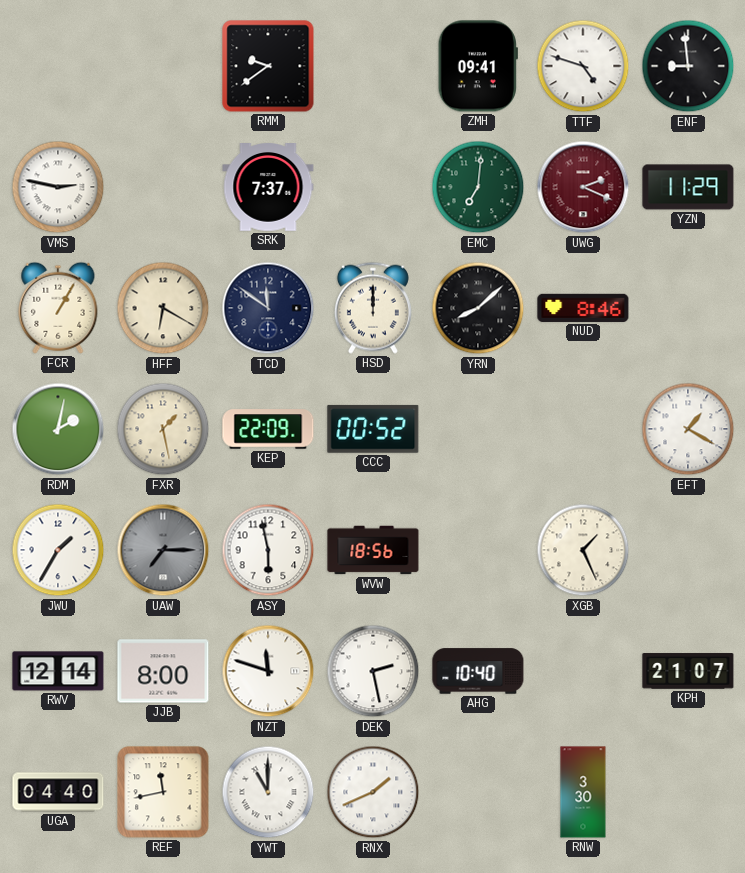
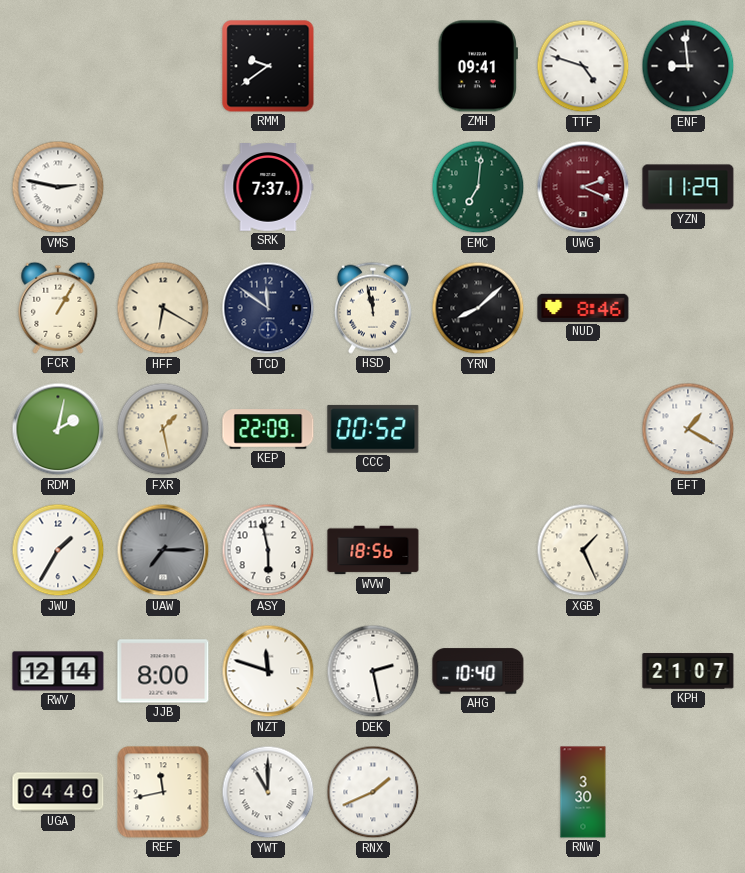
HSD: 12:00 -> 11:58
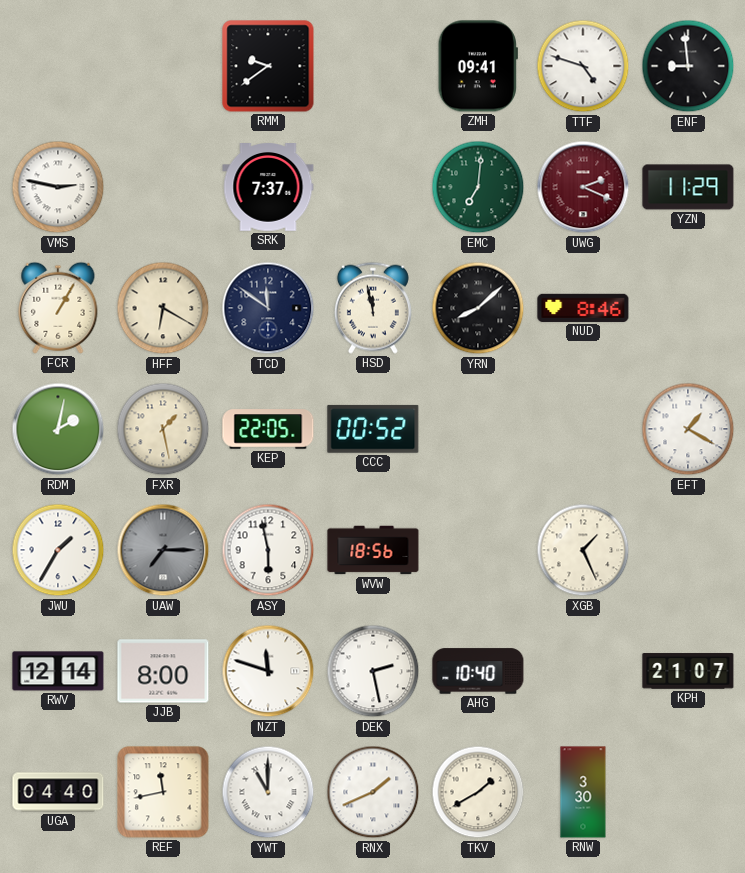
KEP: 22:09 -> 22:05
TKV: none -> 1:40
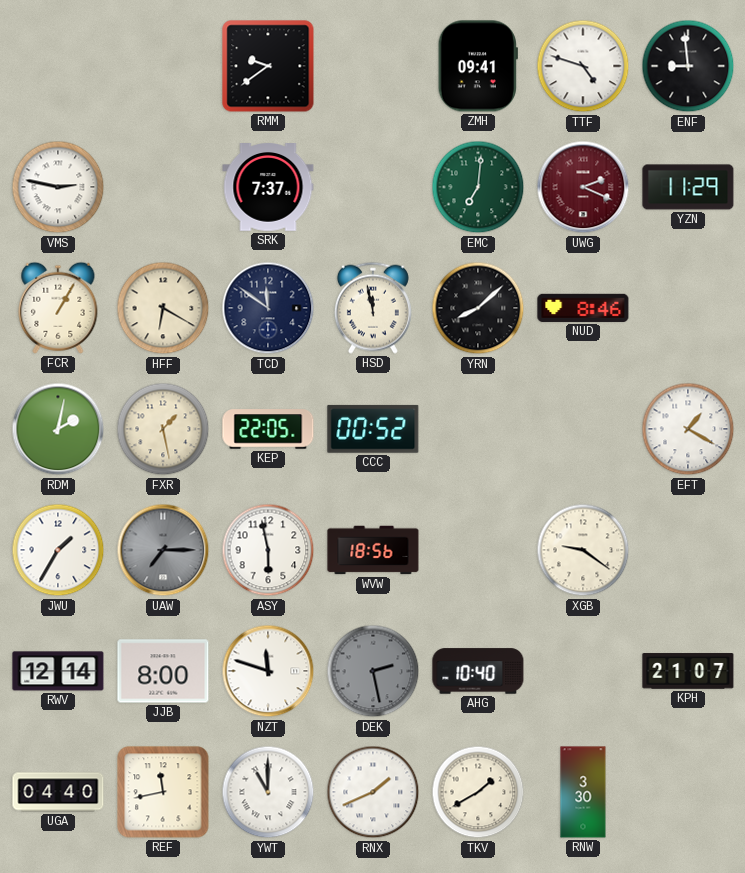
XGB: 1:26 -> 9:21
DEK dial: white -> grey
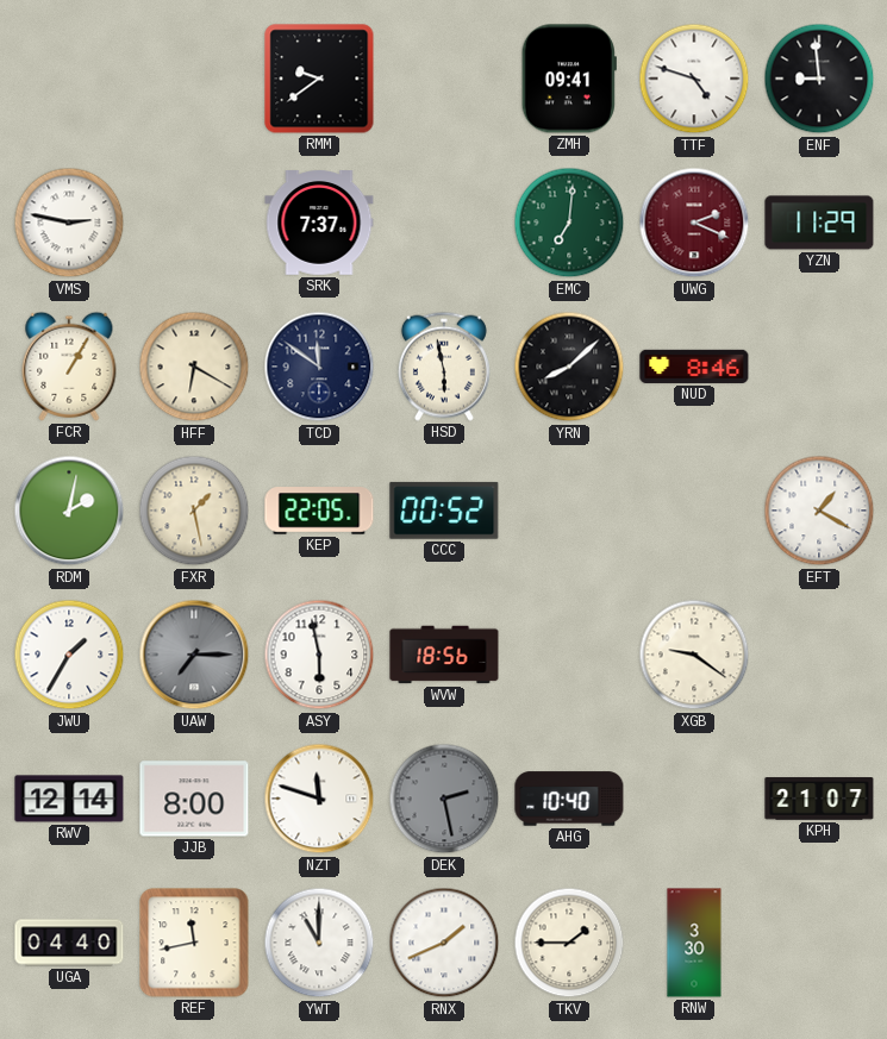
HSD: 11:58 -> 5:58
TKV: 1:40 -> 1:45
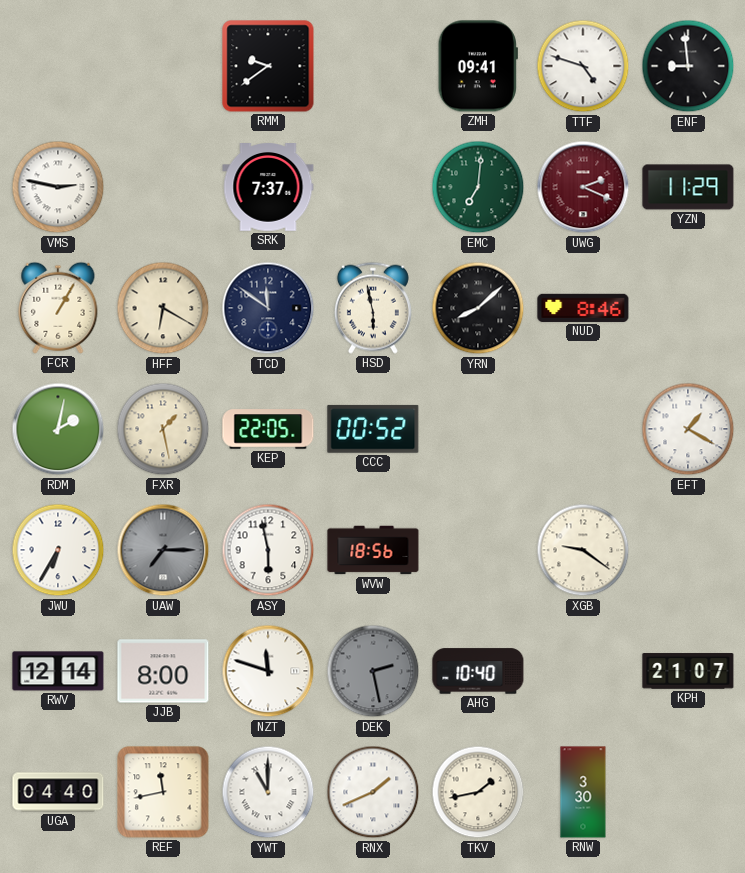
JWU: 1:35 -> 6:35
TKV: 1:45 -> 1:43
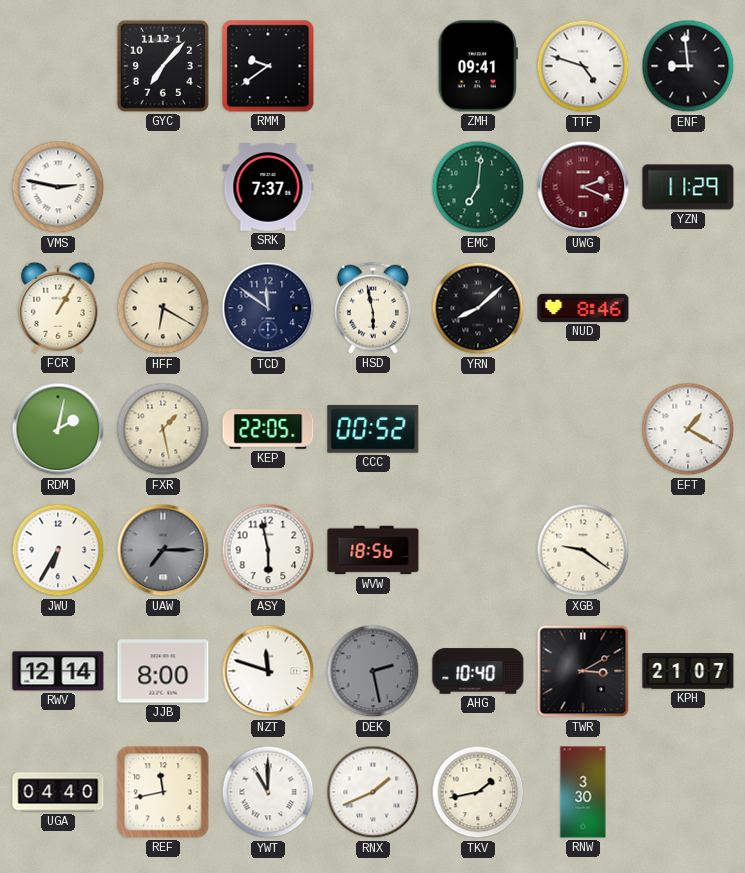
GYC: none -> 7:07
TWR: none -> 3:10
